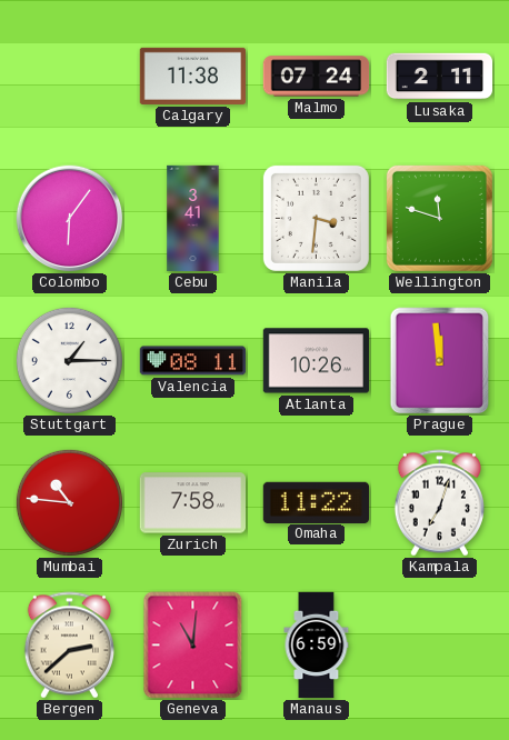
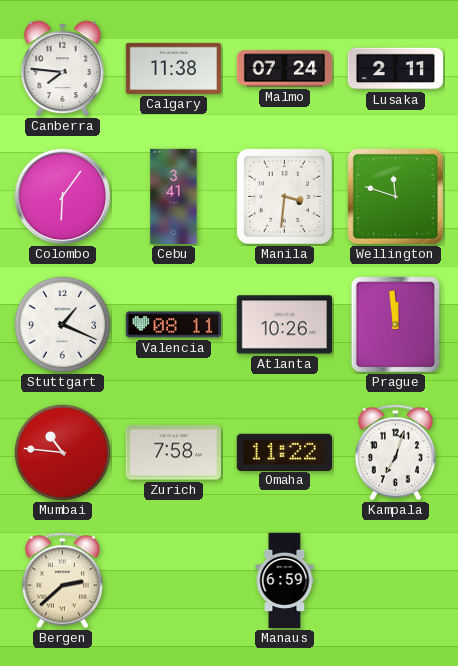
Canberra: none -> 7:46
Stuttgart: 1:15 -> 1:19
Geneva: 11:01 -> none
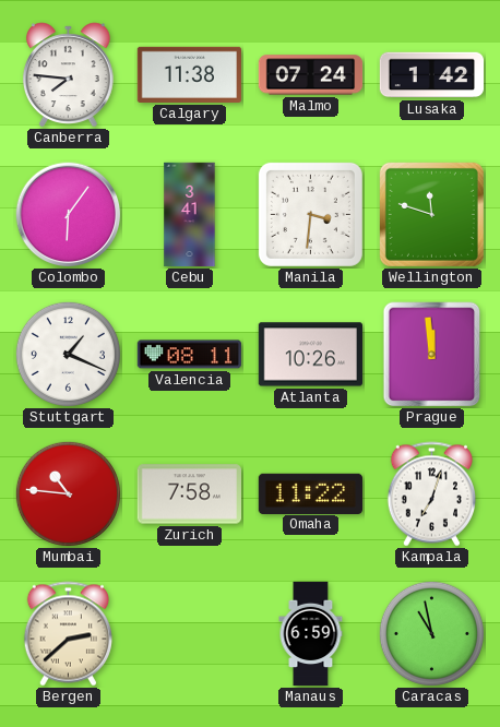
Lusaka: 2:11 -> 1:42
Caracas: none -> 10:58
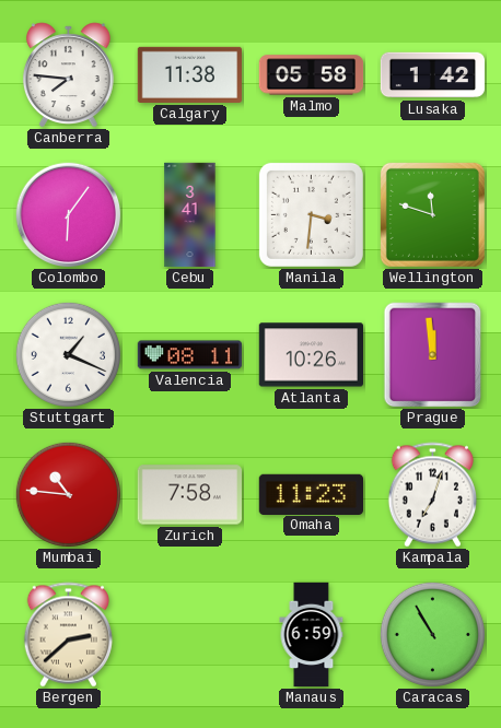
Malmo: 07:24 -> 05:58
Omaha: 11:22 -> 11:23
Caracas: 10:58 -> 10:55
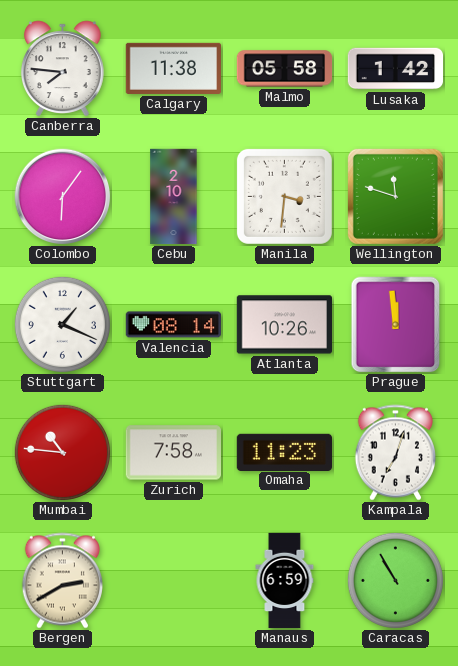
Cebu: 3:41 -> 2:10
Valencia: 08:11 -> 08:14
Bergen: 2:38 -> 2:40
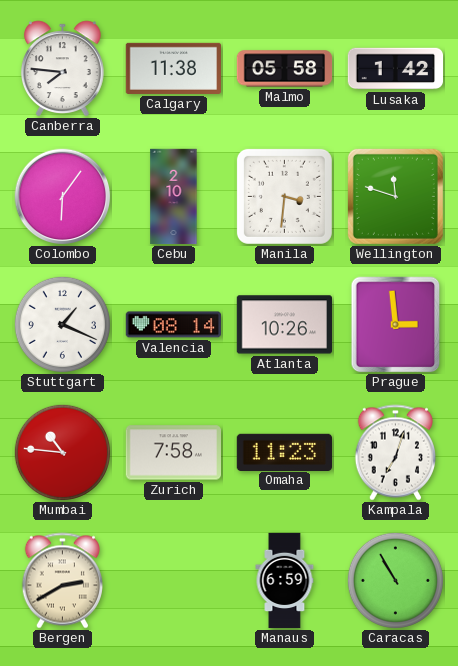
Prague: 11:59 -> 2:59
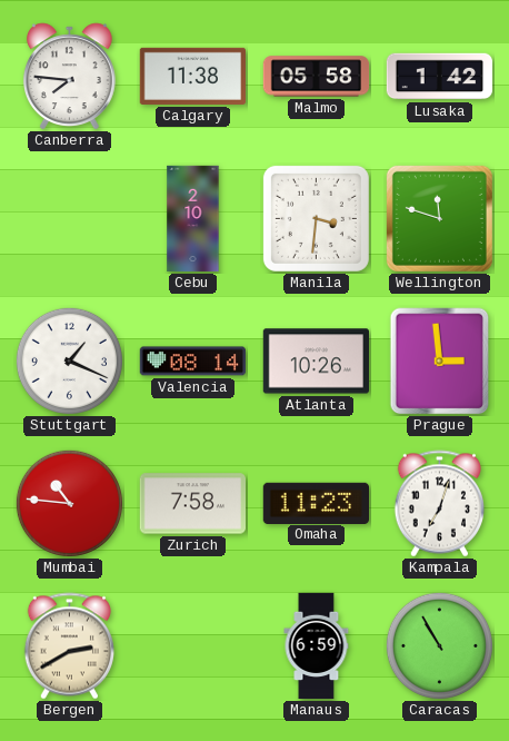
Colombo: 6:06 -> none
